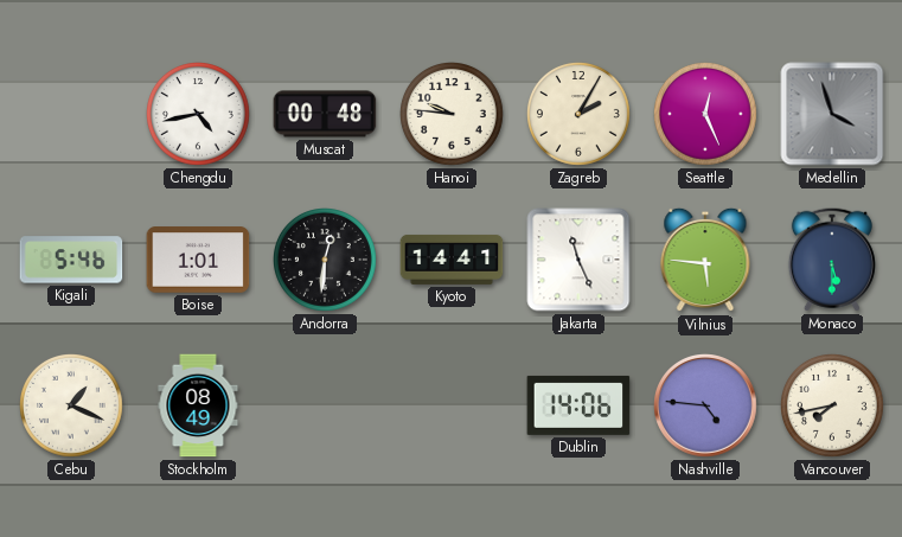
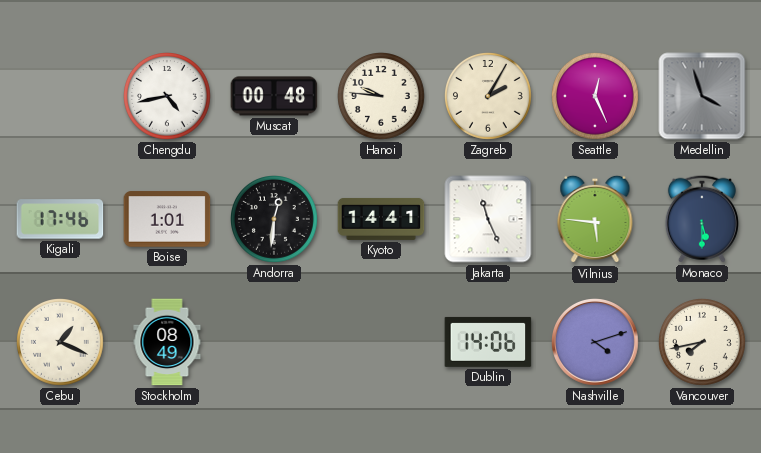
Kigali: 5:46 -> 17:46
Nashville: 4:46 -> 4:12
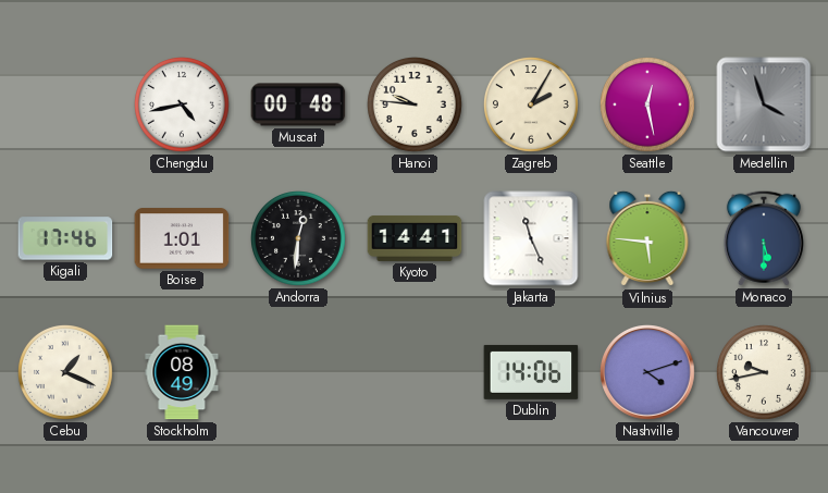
Seattle: 12:26 -> 12:28
Vancouver: 7:43 -> 9:43
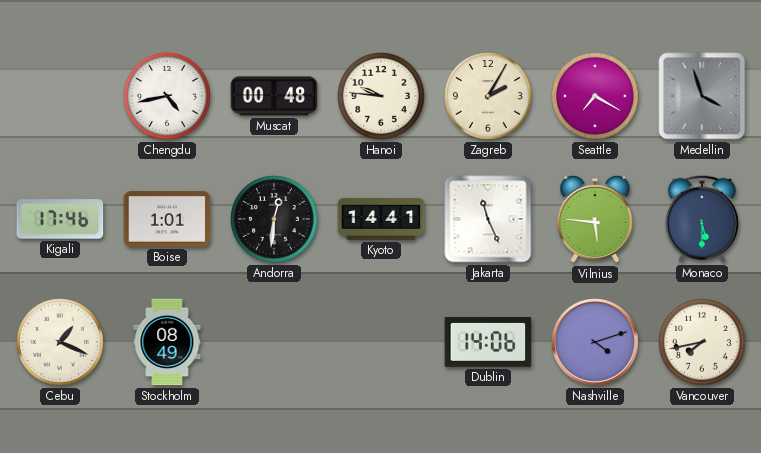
Seattle: 12:28 -> 7:20
Vancouver: 9:43 -> 7:43
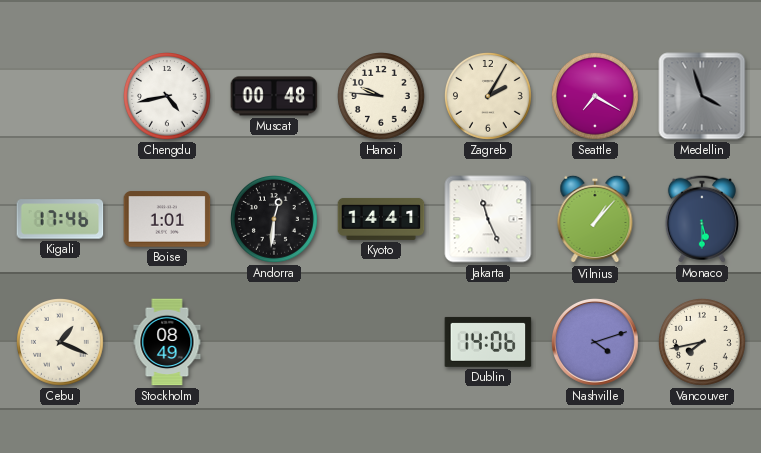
Vilnius: 5:46 -> 1:07
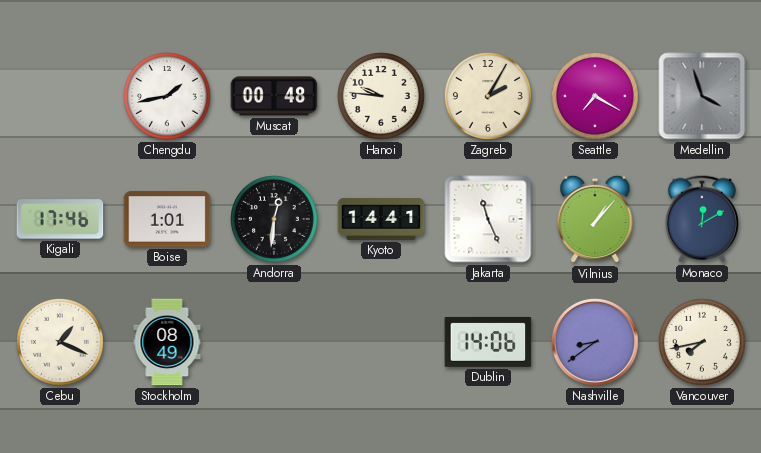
Chengdu: 4:43 -> 1:43
Monaco: 5:30 -> 12:10
Nashville: 4:12 -> 8:39
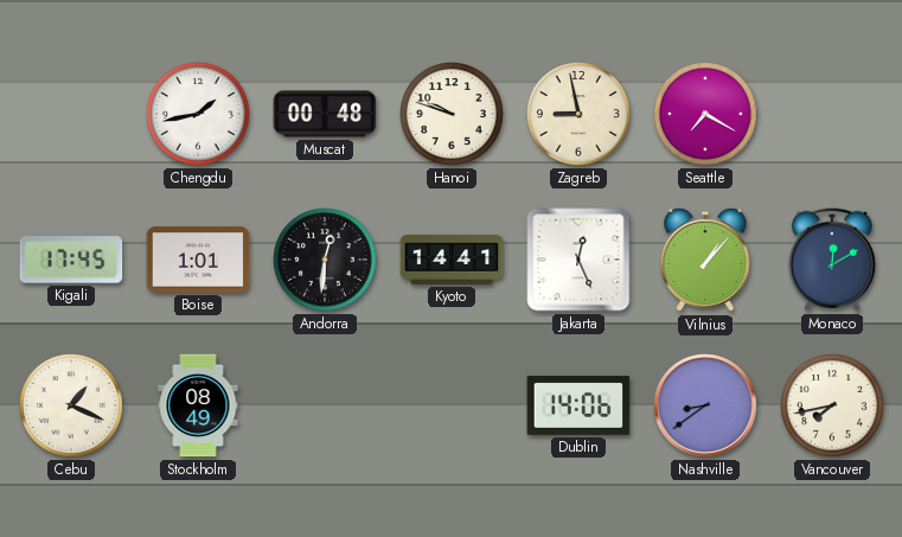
Hanoi: 9:46 -> 9:48
Zagreb: 2:05 -> 8:58
Medellin: 3:57 -> none
Kigali: 17:46 -> 17:45
Jakarta: 11:26 -> 12:26
